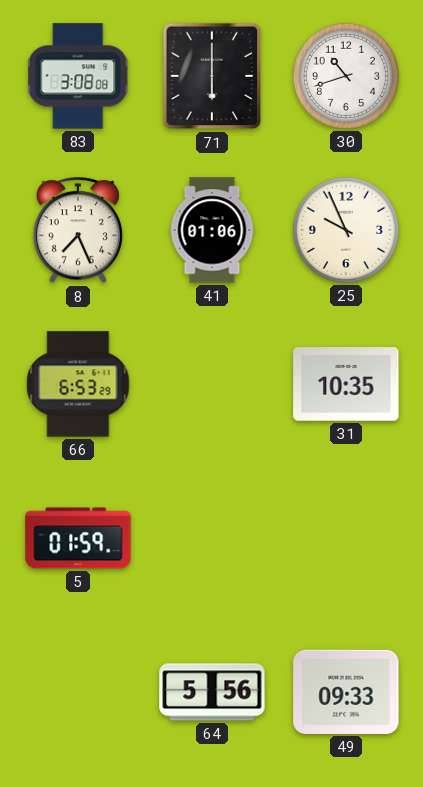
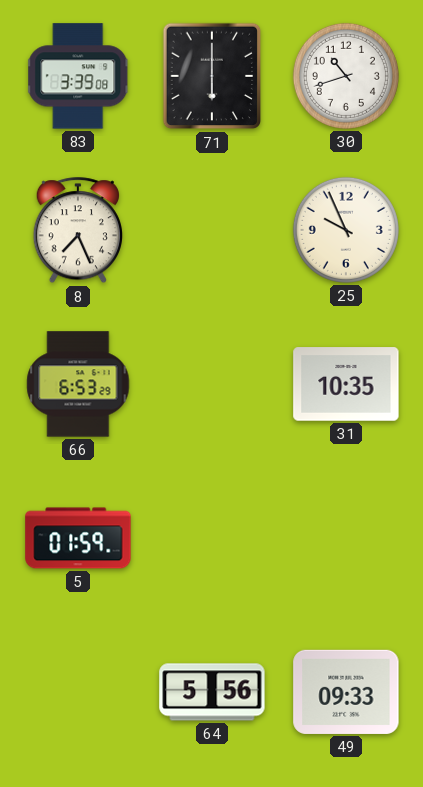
83: 3:08 -> 3:39
41: 01:06 -> none
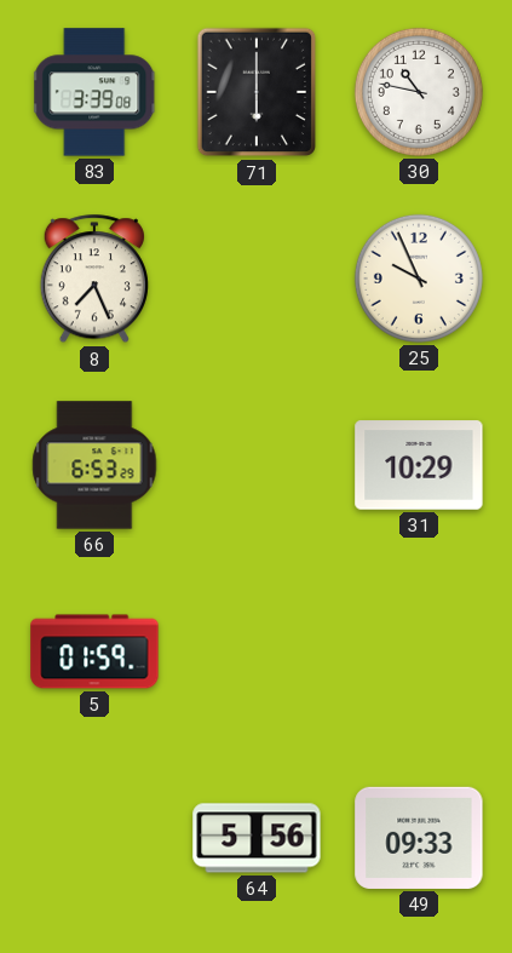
30: 10:42 -> 10:47
31: 10:35 -> 10:29
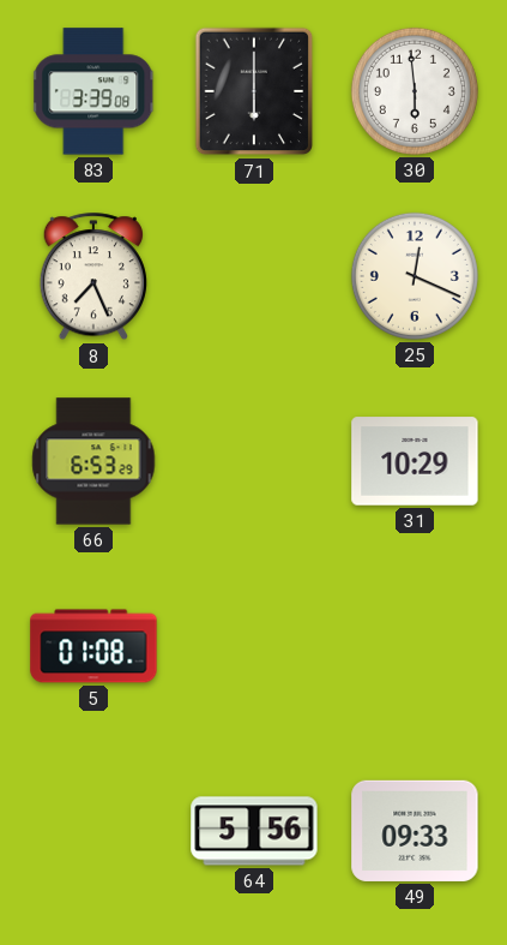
30: 10:47 -> 5:59
25: 9:56 -> 12:19
5: 01:59 -> 01:08
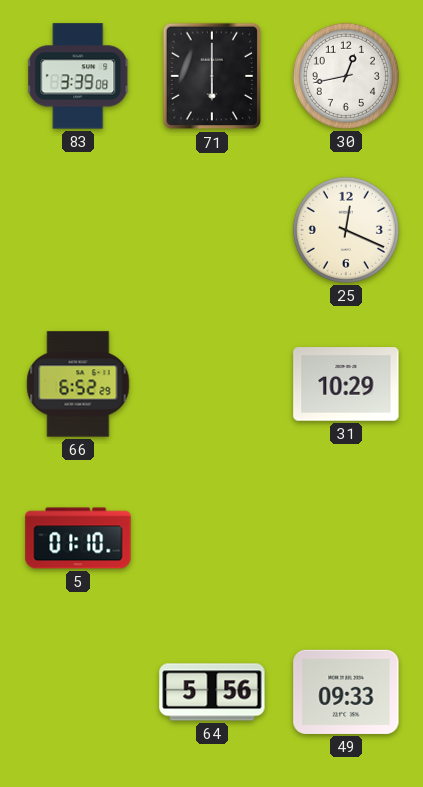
30: 5:59 -> 12:43
8: 7:26 -> none
66: 6:53 -> 6:52
5: 01:08 -> 01:10
